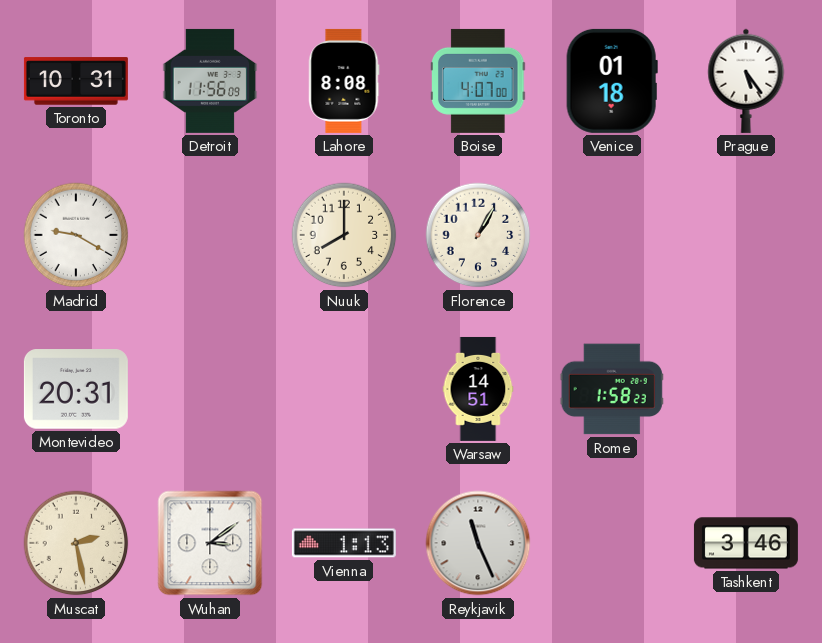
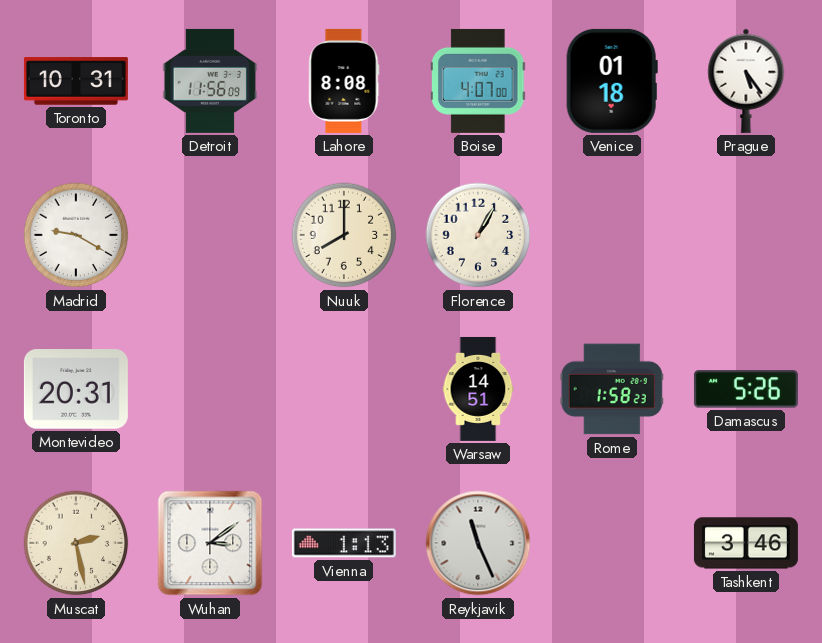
Damascus: none -> 5:26
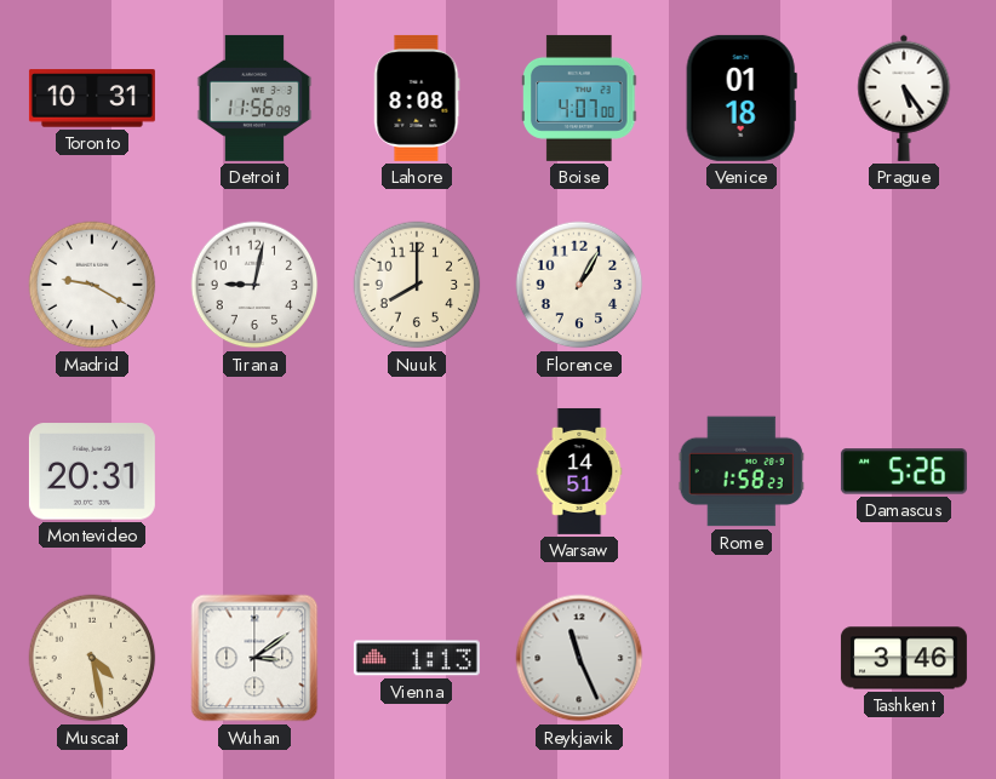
Tirana: none -> 9:02
Muscat: 2:28 -> 4:28
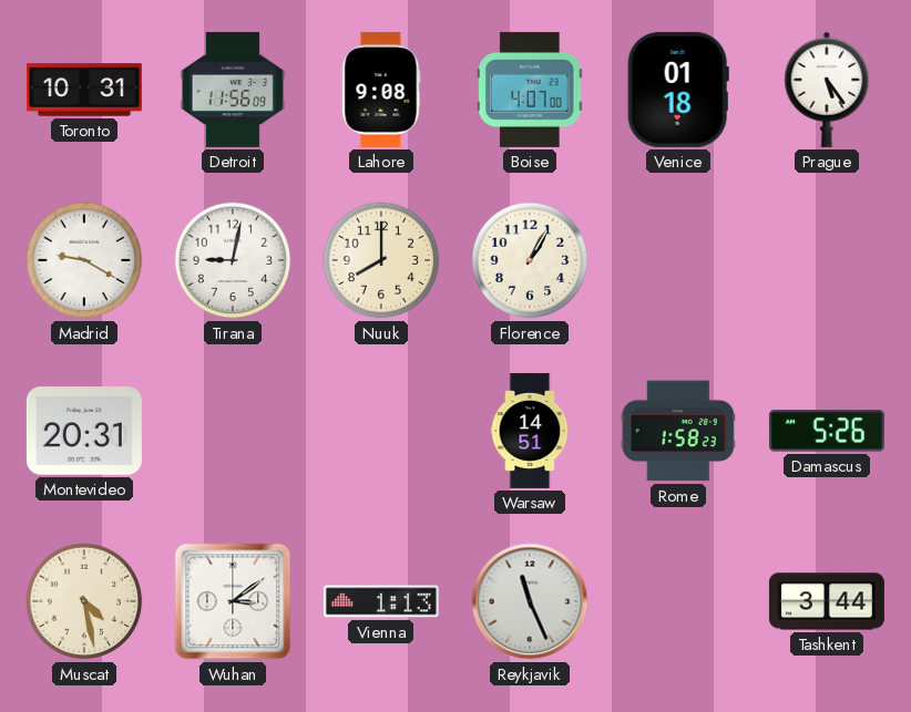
Lahore: 8:08 -> 9:08
Tashkent: 3:46 -> 3:44
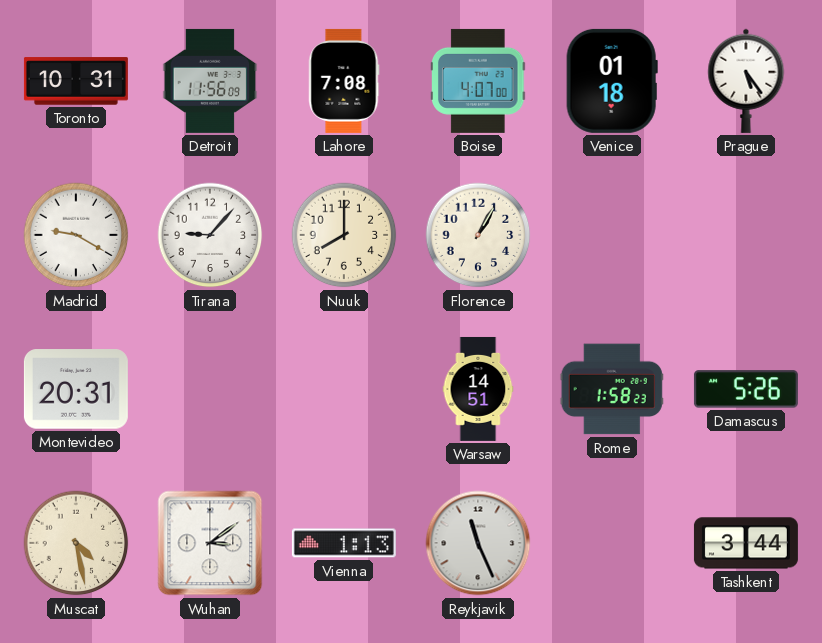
Lahore: 9:08 -> 7:08
Tirana: 9:02 -> 9:07
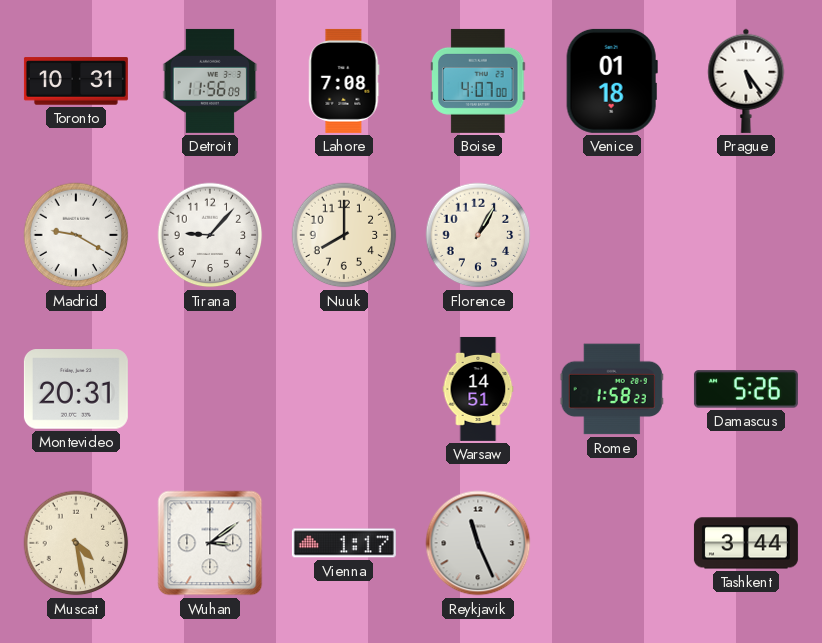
Vienna: 1:13 -> 1:17
